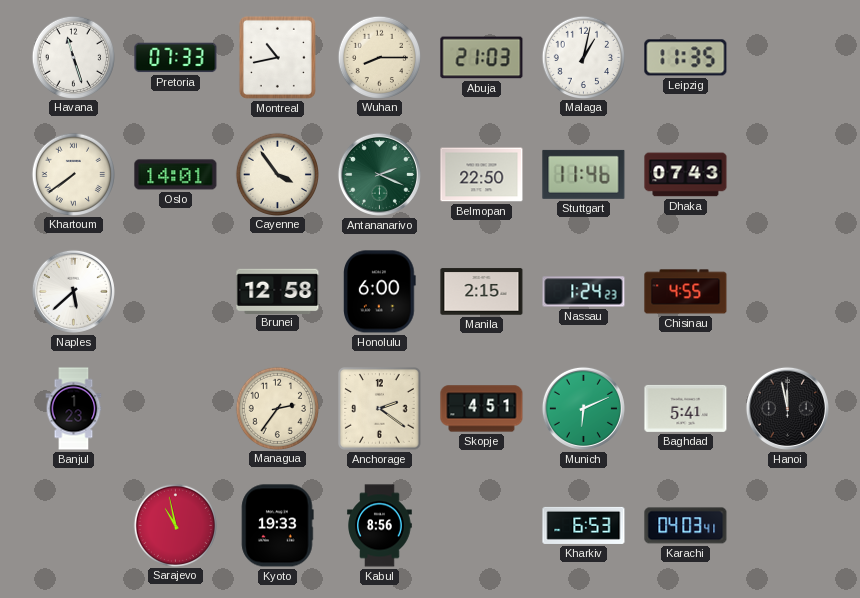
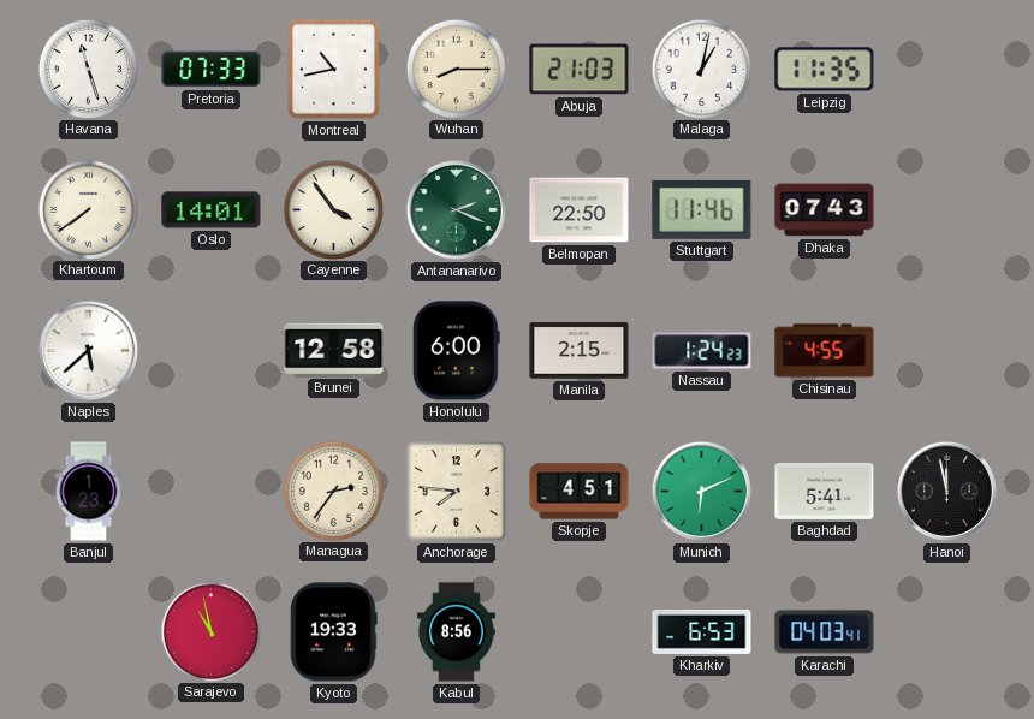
Anchorage: 2:21 -> 7:46
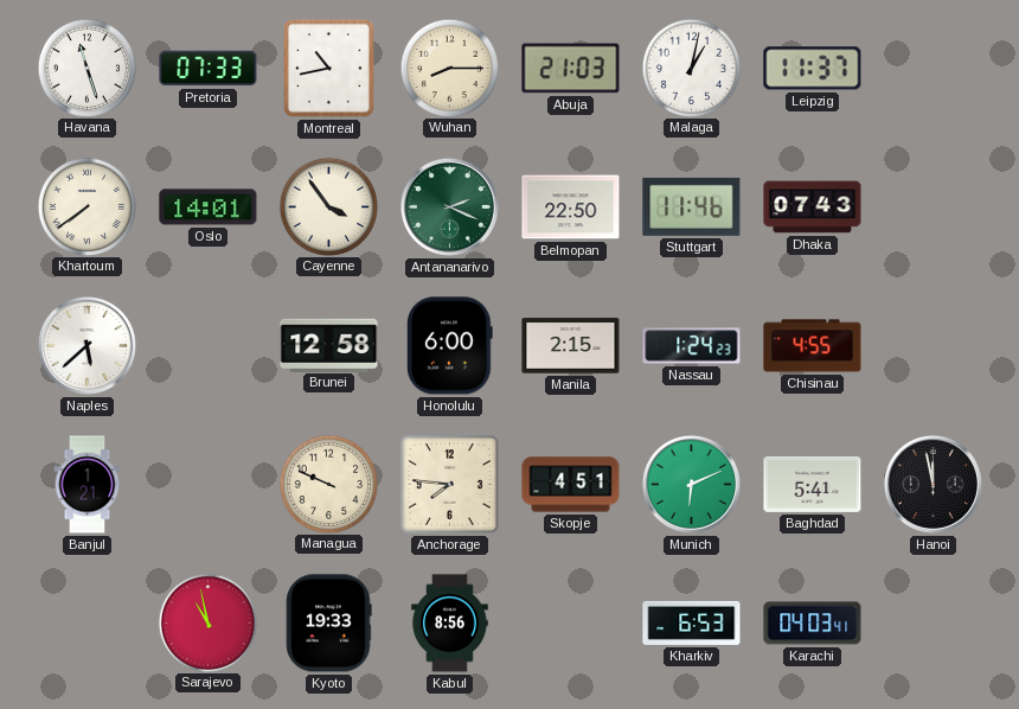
Leipzig: 11:35 -> 11:37
Banjul: 1:23 -> 1:21
Managua: 2:36 -> 9:49
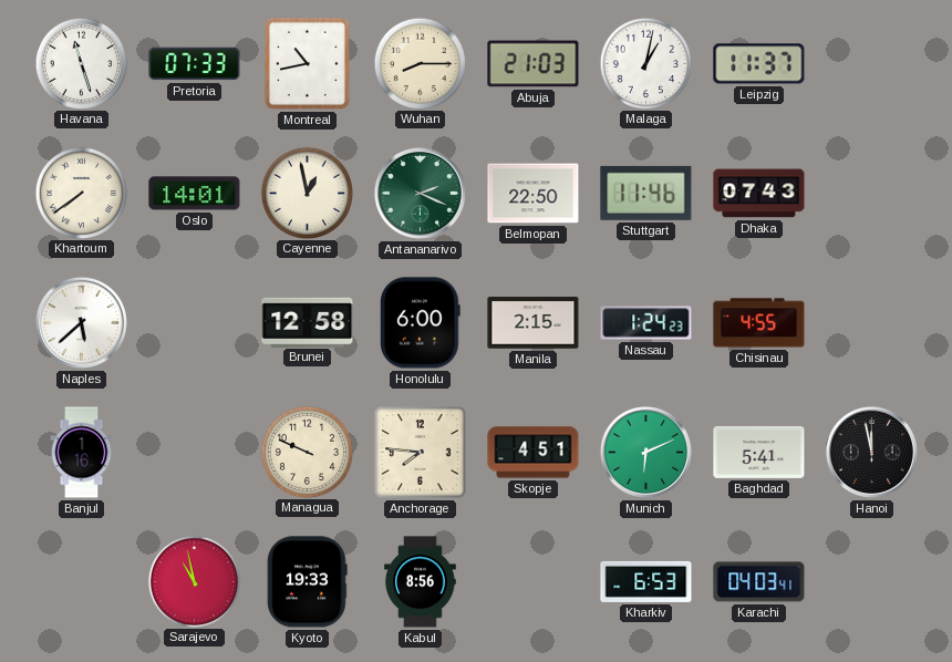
Cayenne: 3:54 -> 12:58
Banjul: 1:21 -> 1:16
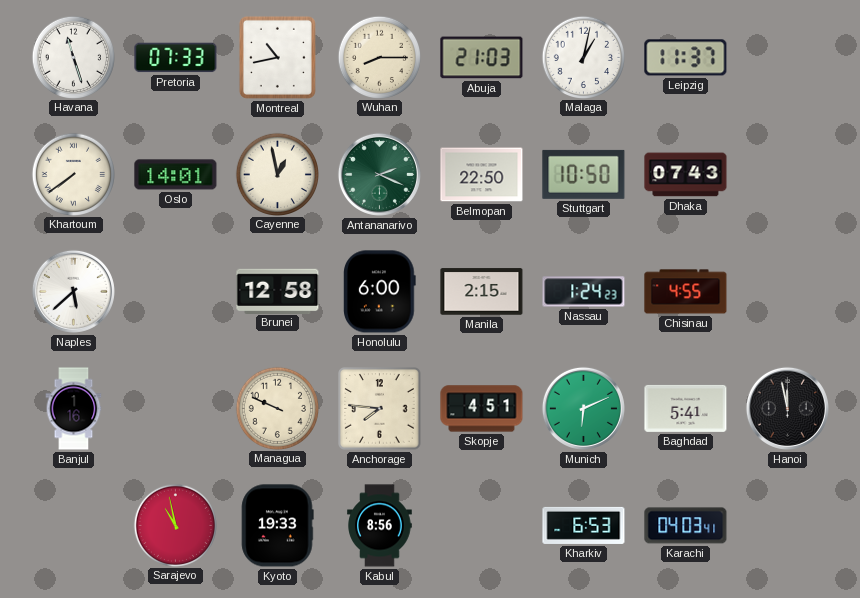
Stuttgart: 11:46 -> 10:50
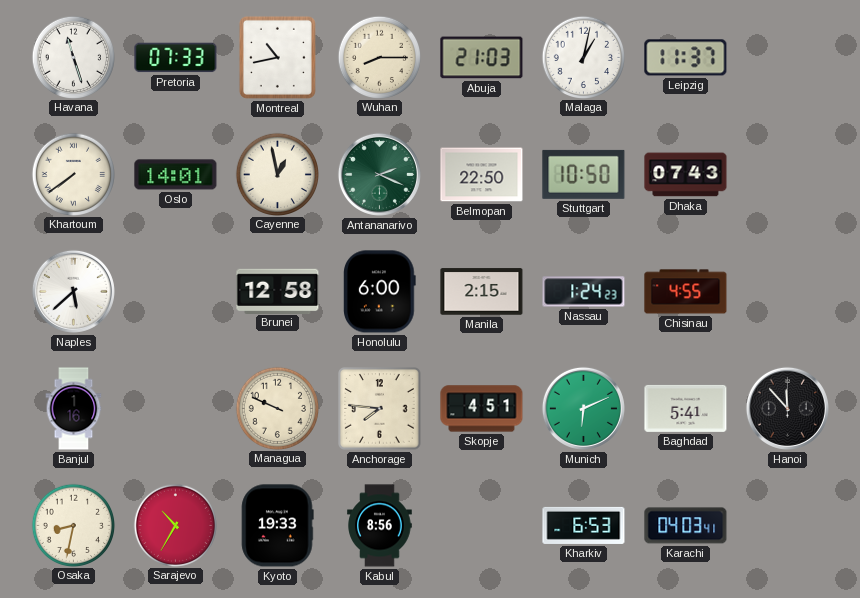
Hanoi: 11:58 -> 11:53
Osaka: none -> 8:32
Sarajevo: 10:58 -> 10:35
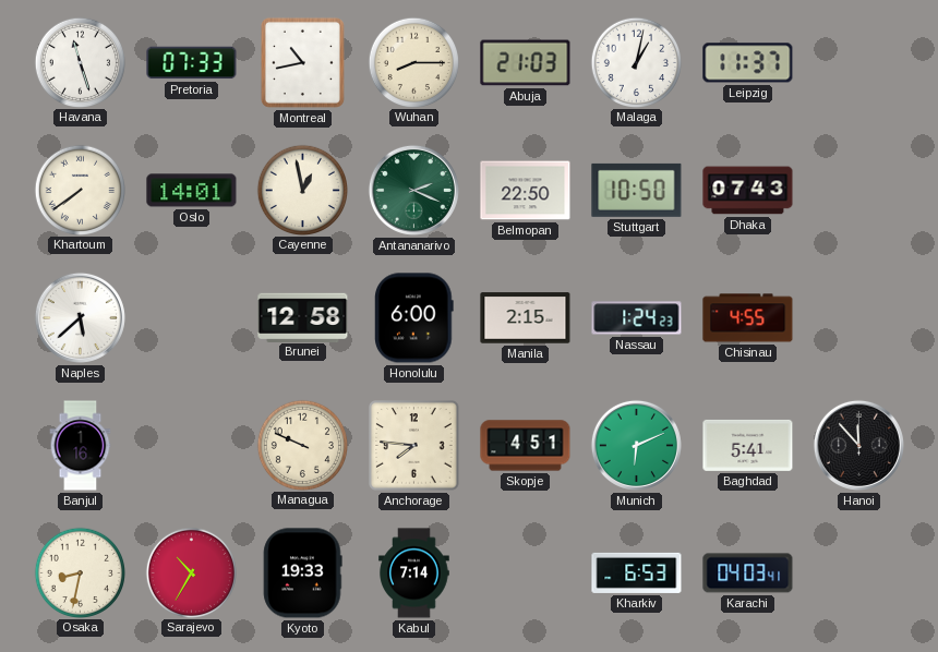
Kabul: 8:56 -> 7:14
